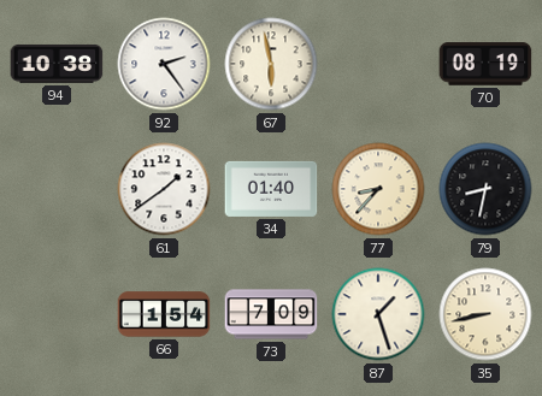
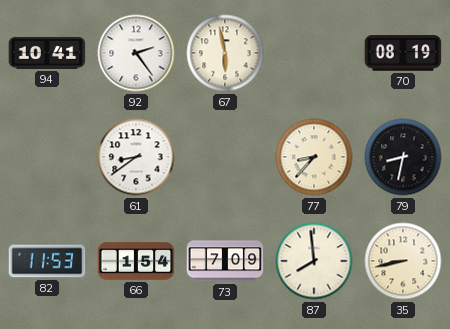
94: 10:38 -> 10:41
61: 1:39 -> 8:39
34: 01:40 -> none
82: none -> 11:53
87: 1:27 -> 7:59
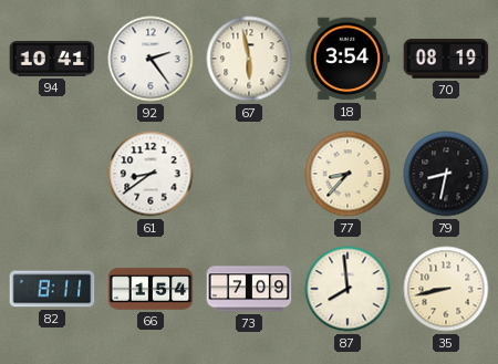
18: none -> 3:54
82: 11:53 -> 8:11
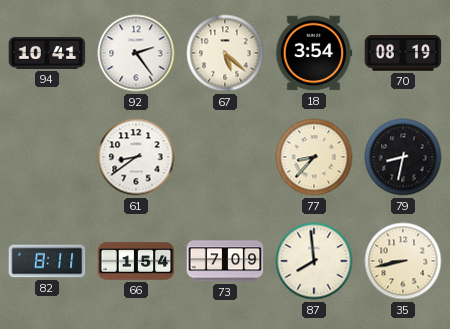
67: 5:58 -> 5:22
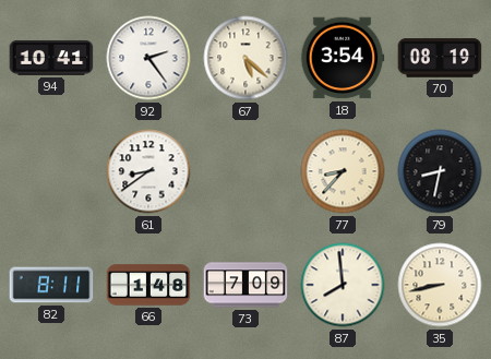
66: 1:54 -> 1:48
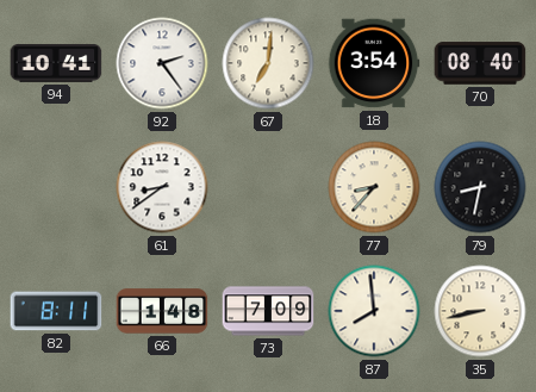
67: 5:22 -> 7:01
70: 08:19 -> 08:40
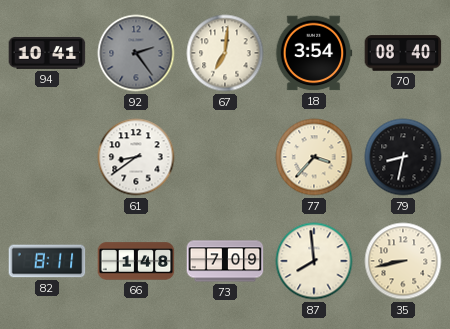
92 dial: white -> grey
77: 8:37 -> 3:37
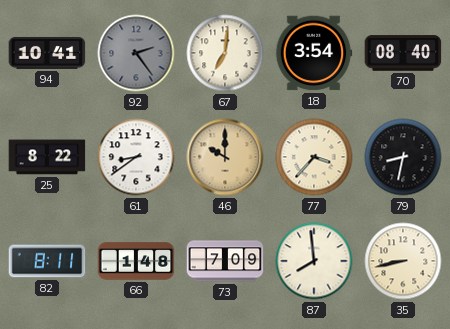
25: none -> 8:22
46: none -> 10:00
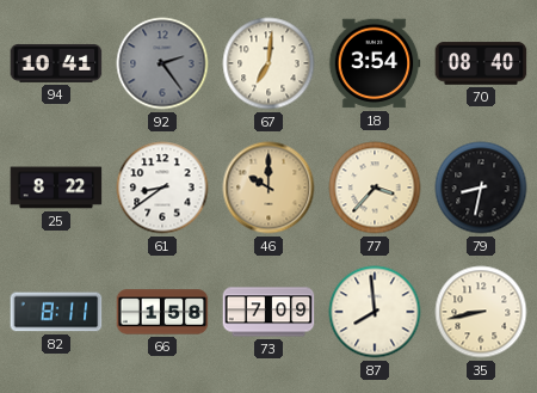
66: 1:48 -> 1:58
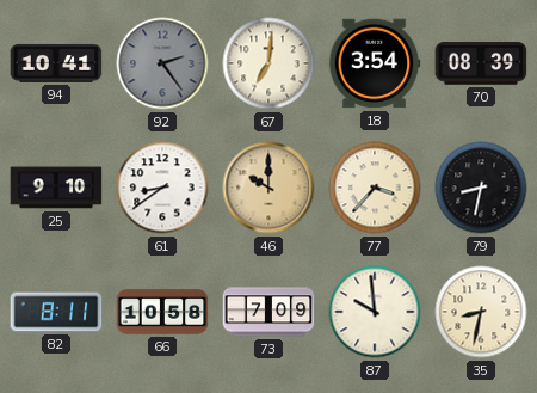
70: 08:40 -> 08:39
25: 8:22 -> 9:10
66: 1:58 -> 10:58
87: 7:59 -> 9:59
35: 8:43 -> 8:32
